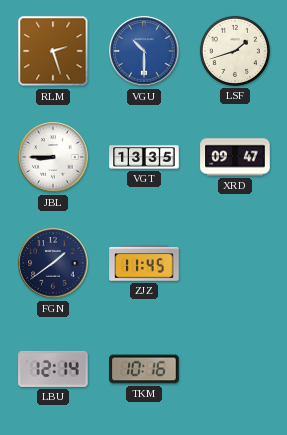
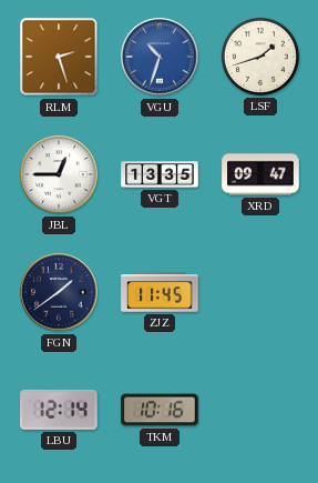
VGU: 10:30 -> 10:33
JBL: 8:45 -> 12:45
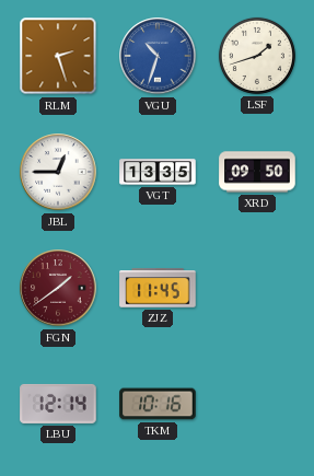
XRD: 09:47 -> 09:50
FGN dial: navy -> burgundy
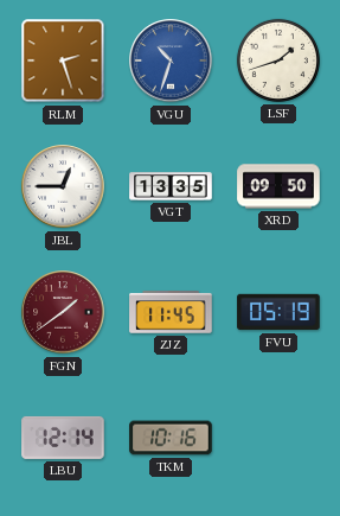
FVU: none -> 05:19
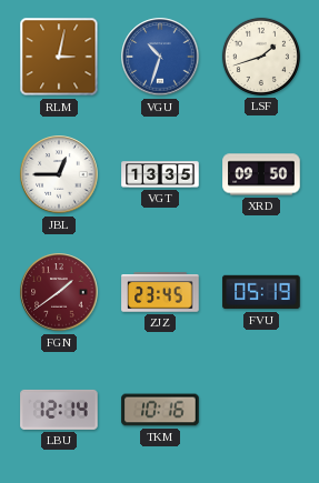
RLM: 2:27 -> 3:02
ZJZ: 11:45 -> 23:45
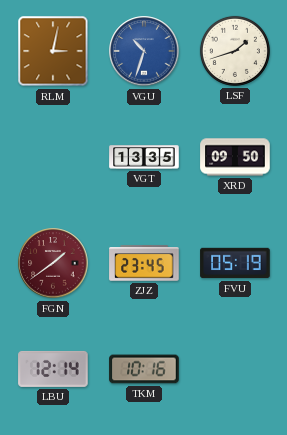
JBL: 12:45 -> none
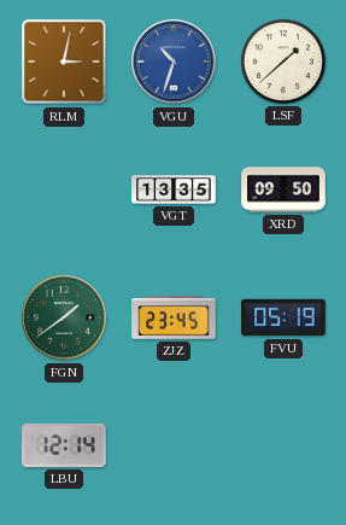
LSF: 1:42 -> 1:38
FGN dial: burgundy -> green
TKM: 10:16 -> none
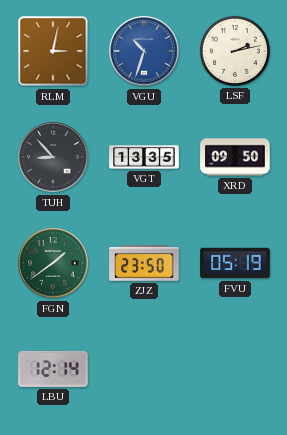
LSF: 1:38 -> 2:13
TUH: none -> 8:53
ZJZ: 23:45 -> 23:50
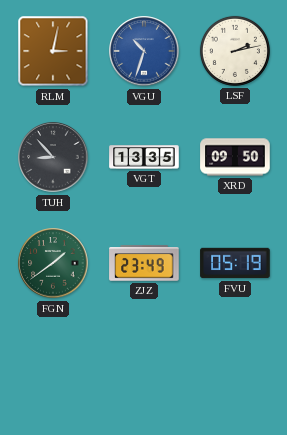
ZJZ: 23:50 -> 23:49
LBU: 12:14 -> none
